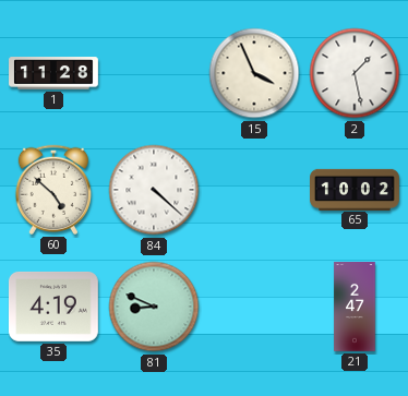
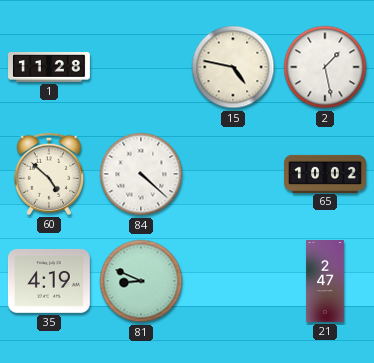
15: 3:56 -> 4:47
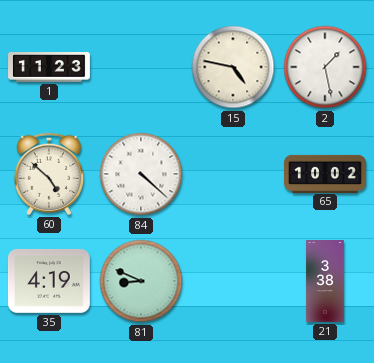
1: 11:28 -> 11:23
21: 2:47 -> 3:38
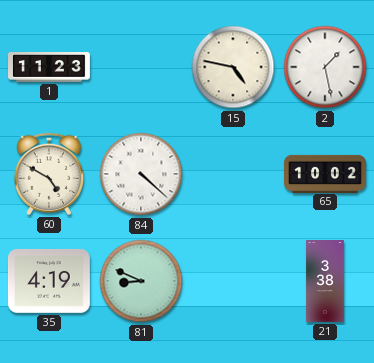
60: 4:52 -> 4:50
